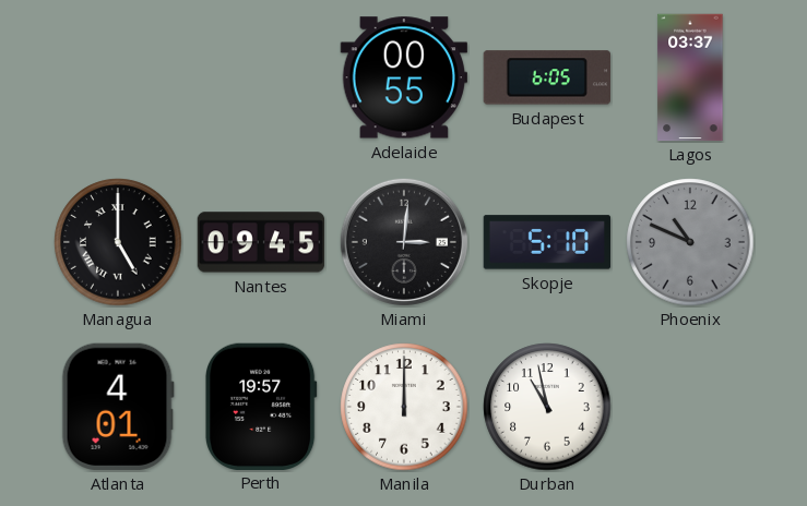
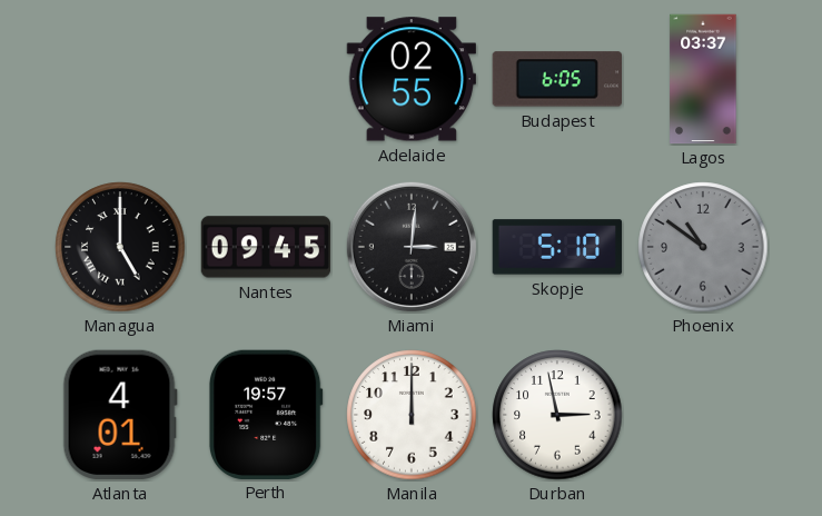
Adelaide: 00:55 -> 02:55
Phoenix: 10:49 -> 10:51
Durban: 10:58 -> 2:58
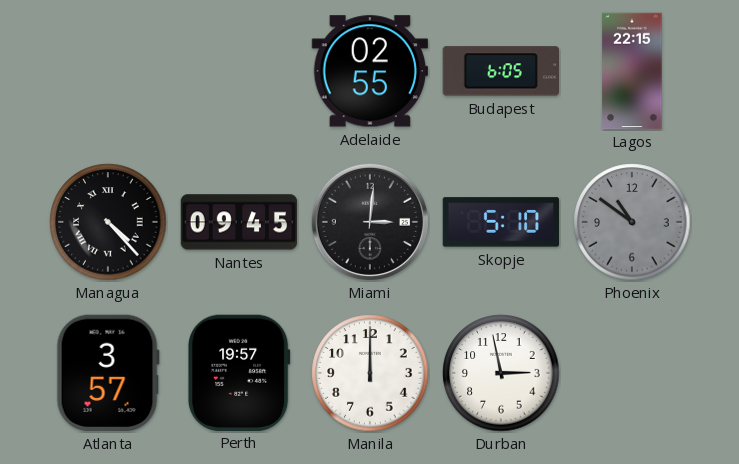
Lagos: 03:37 -> 22:15
Managua: 5:00 -> 4:23
Atlanta: 4:01 -> 3:57
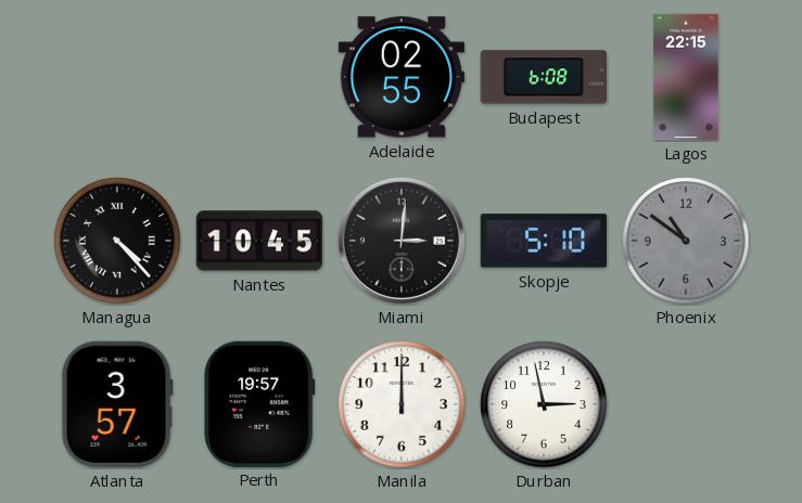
Budapest: 6:05 -> 6:08
Nantes: 09:45 -> 10:45
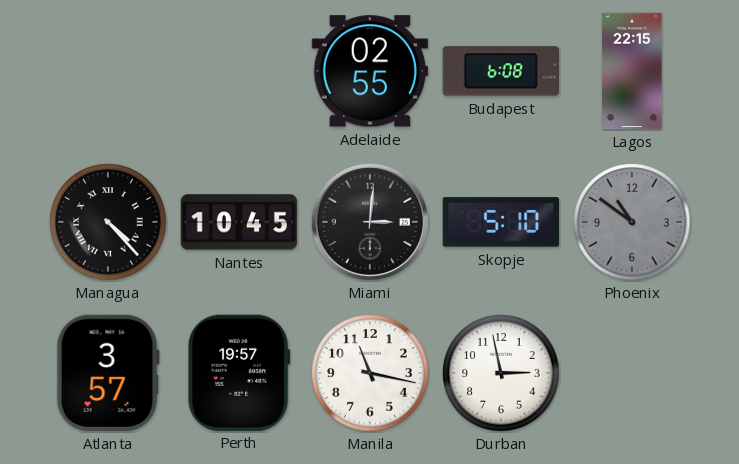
Manila: 12:00 -> 11:17
